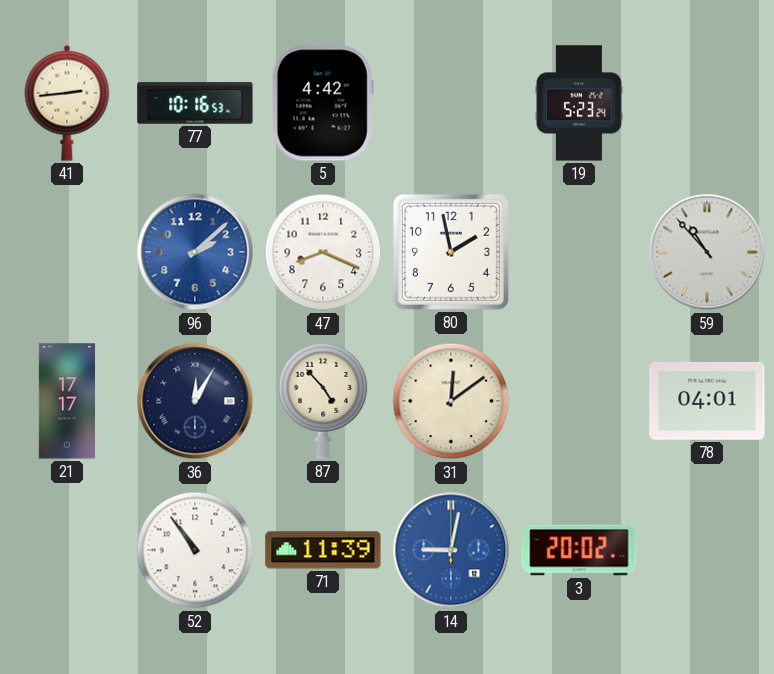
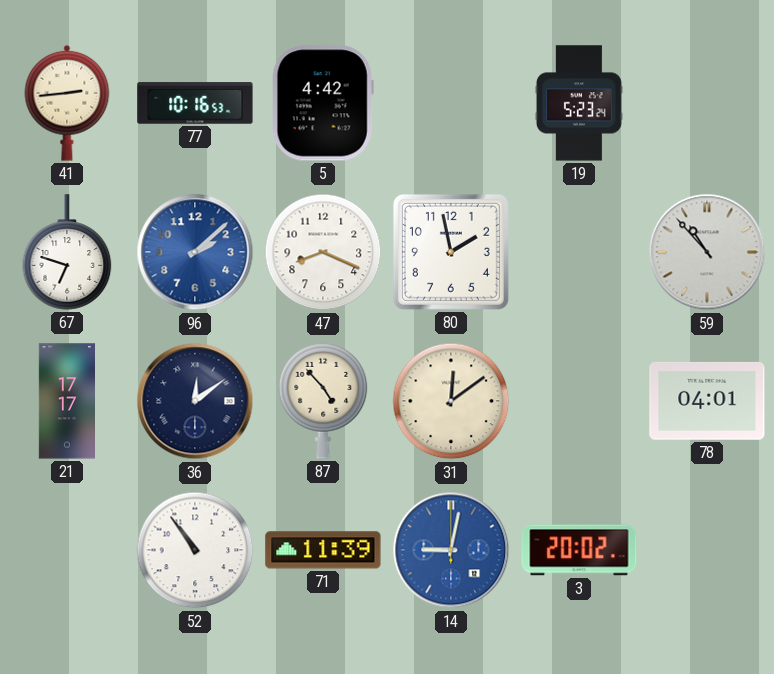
67: none -> 6:48
36: 12:05 -> 12:09
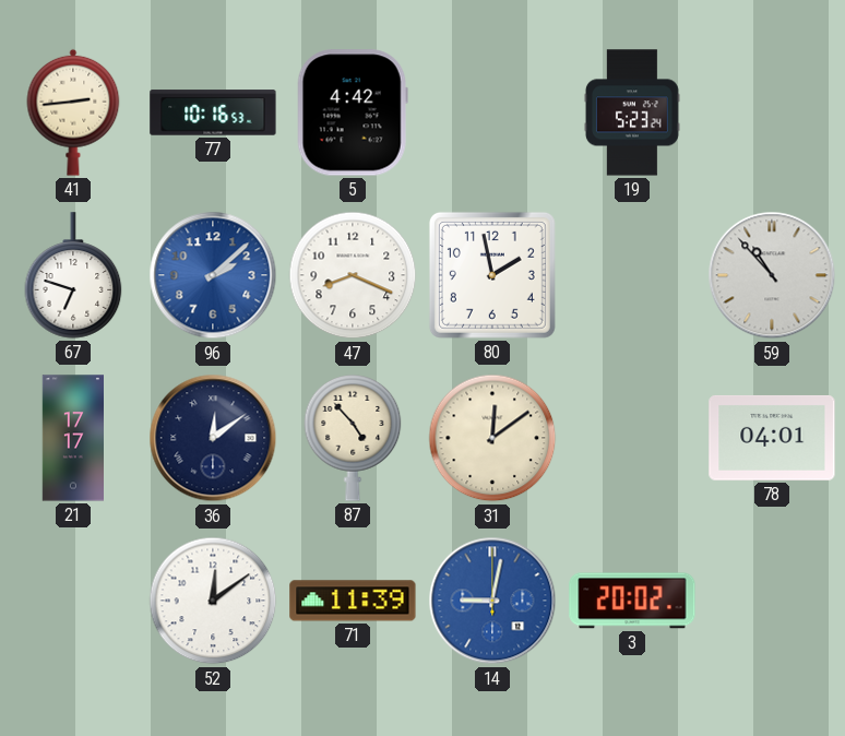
52: 10:54 -> 12:09
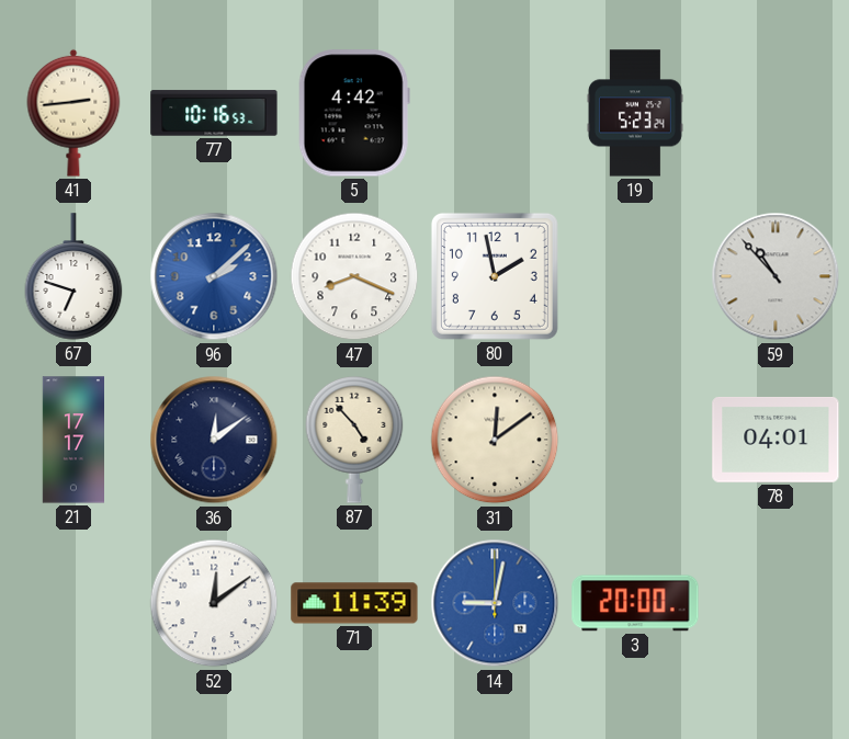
3: 20:02 -> 20:00
